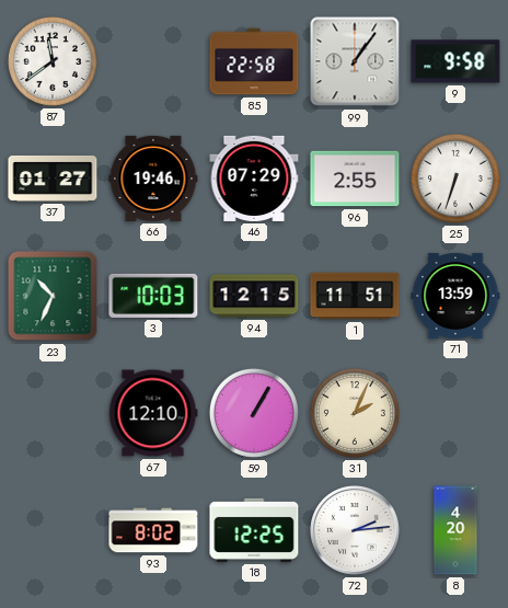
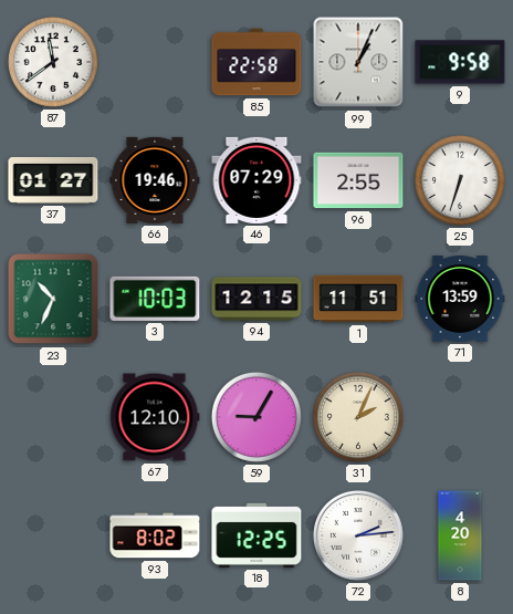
99: 1:06 -> 1:04
59: 1:05 -> 9:05
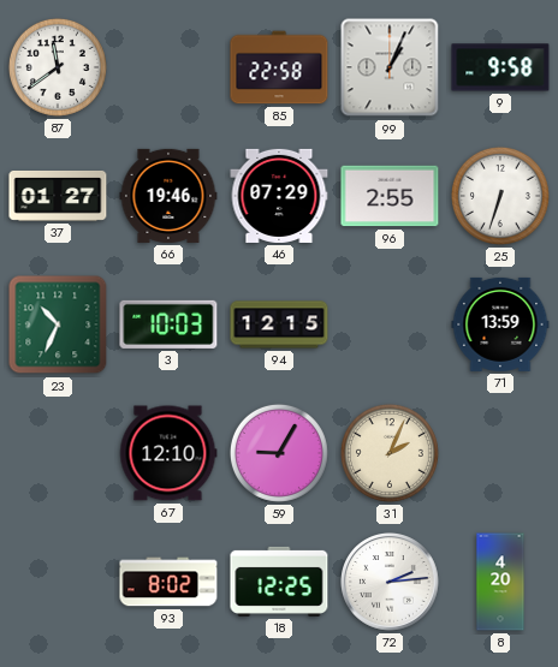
1: 11:51 -> none
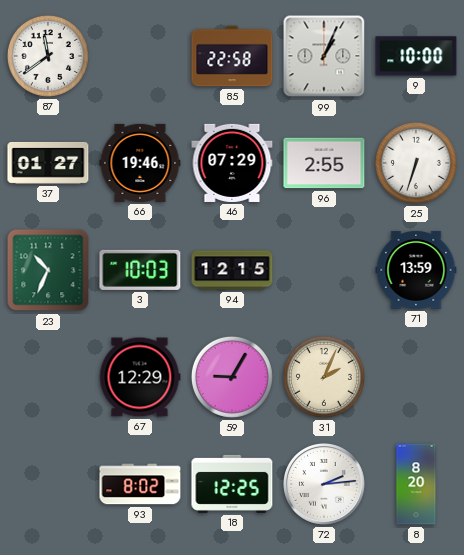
9: 9:58 -> 10:00
67: 12:10 -> 12:29
8: 4:20 -> 8:20
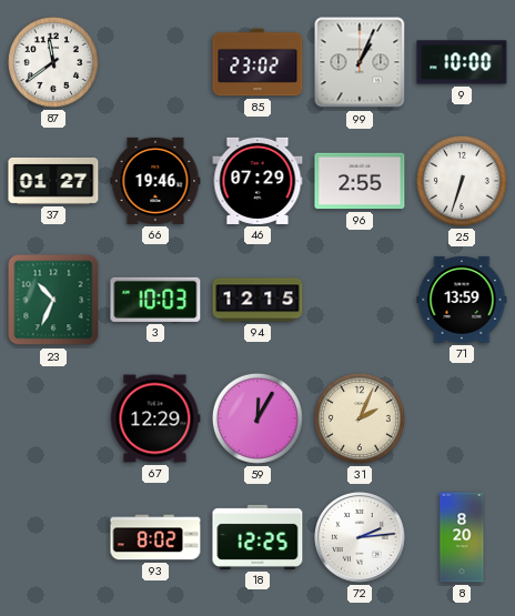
85: 22:58 -> 23:02
59: 9:05 -> 12:05
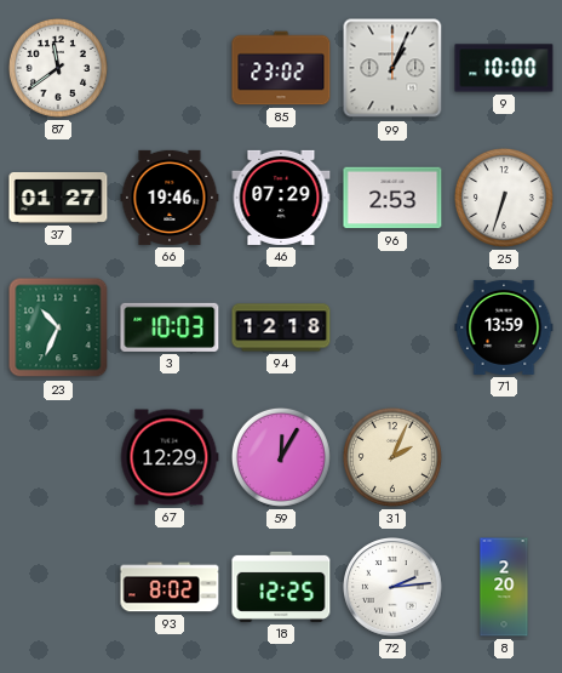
96: 2:55 -> 2:53
94: 12:15 -> 12:18
8: 8:20 -> 2:20
